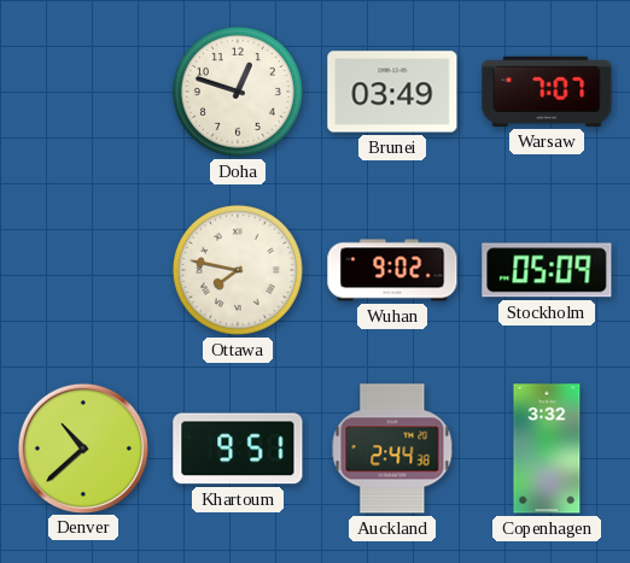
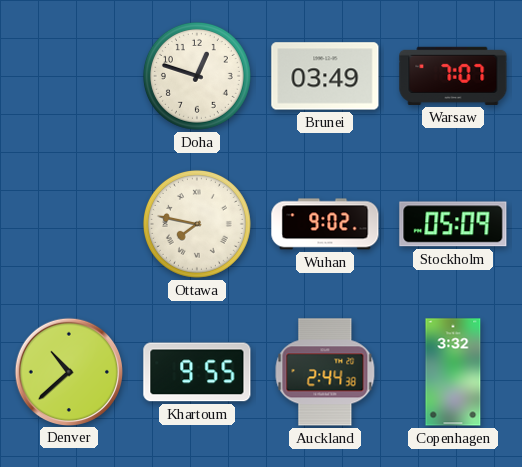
Khartoum: 9:51 -> 9:55
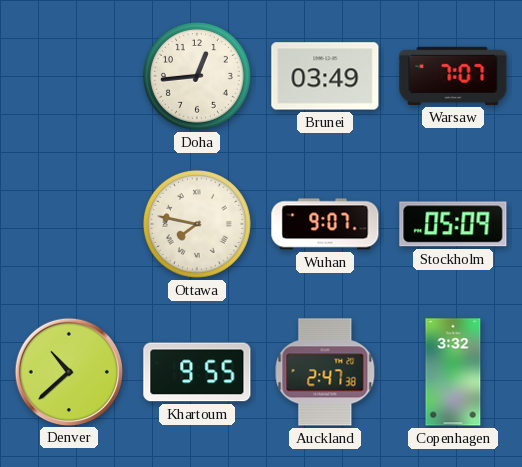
Doha: 12:48 -> 12:44
Wuhan: 9:02 -> 9:07
Auckland: 2:44 -> 2:47
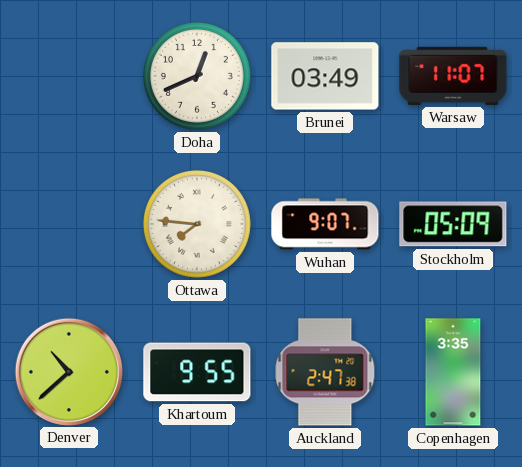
Doha: 12:44 -> 12:41
Warsaw: 7:07 -> 11:07
Ottawa: 7:47 -> 7:46
Copenhagen: 3:32 -> 3:35
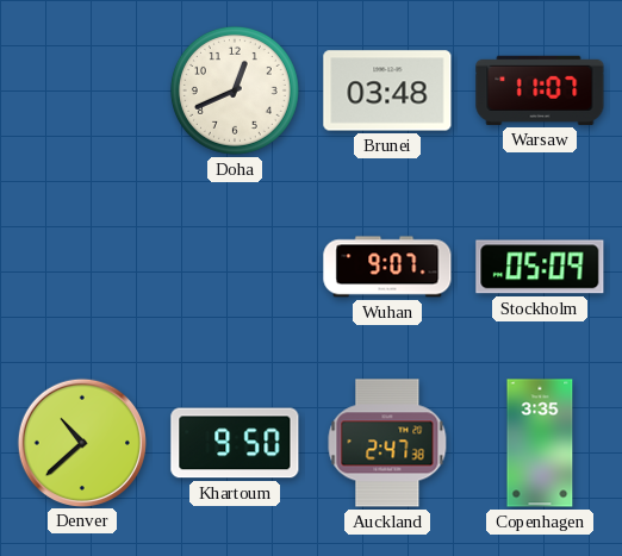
Brunei: 03:49 -> 03:48
Ottawa: 7:46 -> none
Khartoum: 9:55 -> 9:50
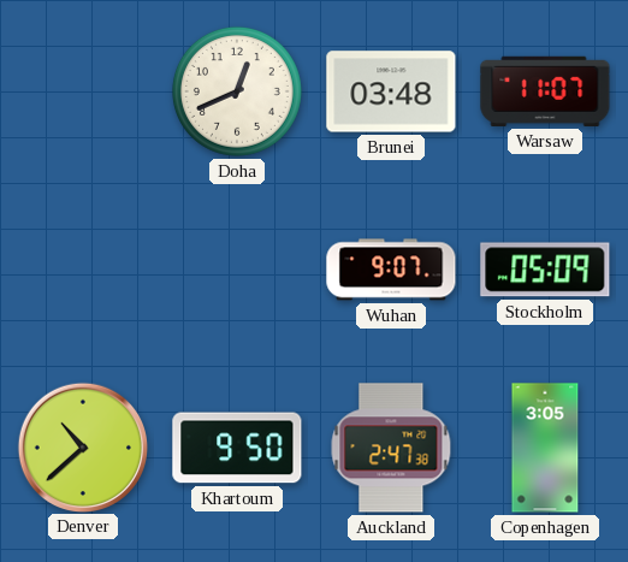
Copenhagen: 3:35 -> 3:05
